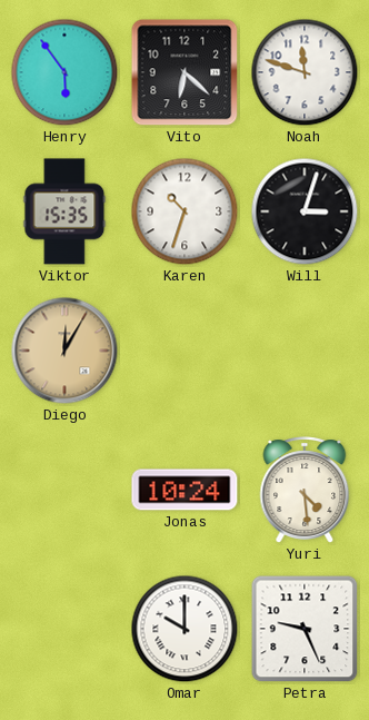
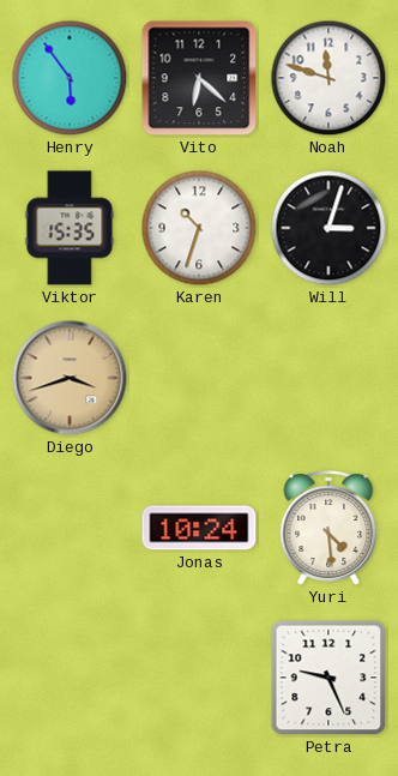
Diego: 12:05 -> 3:42
Omar: 10:00 -> none
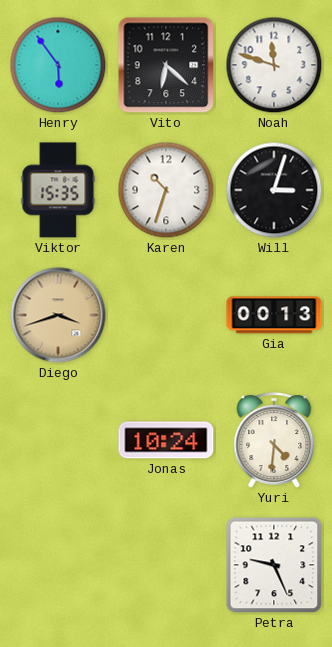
Gia: none -> 00:13
Yuri: 4:29 -> 4:31
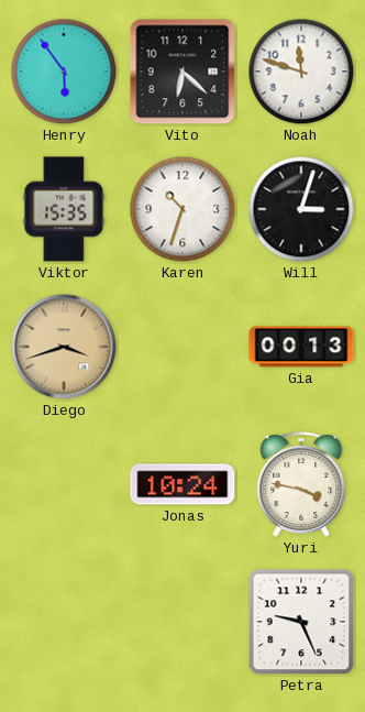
Yuri: 4:31 -> 3:47
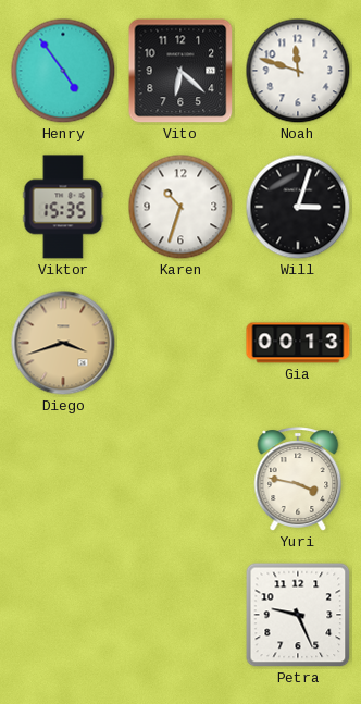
Henry: 5:54 -> 4:54
Jonas: 10:24 -> none
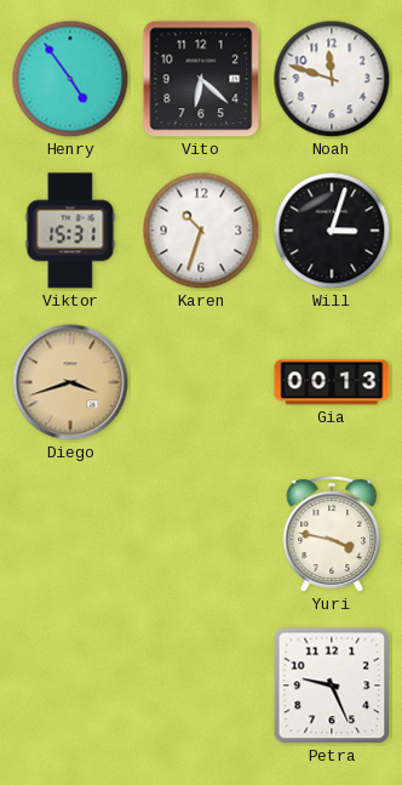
Viktor: 15:35 -> 15:31
